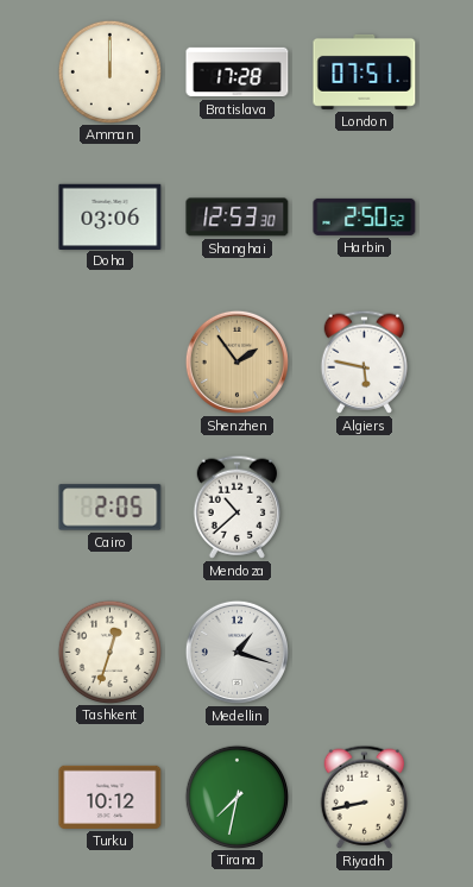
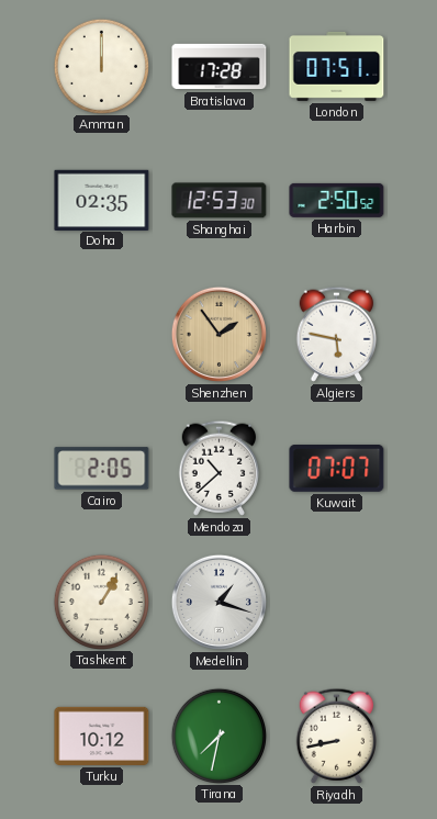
Doha: 03:06 -> 02:35
Kuwait: none -> 07:07
Tashkent: 12:33 -> 1:05
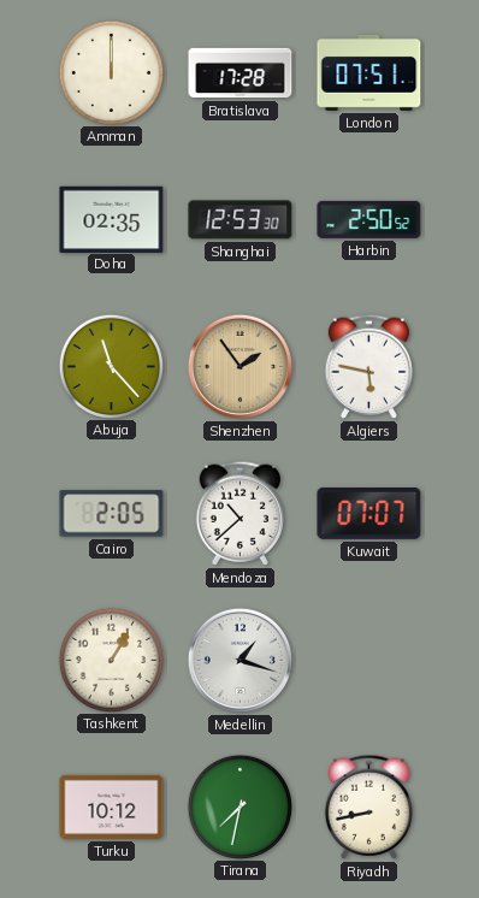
Abuja: none -> 11:23
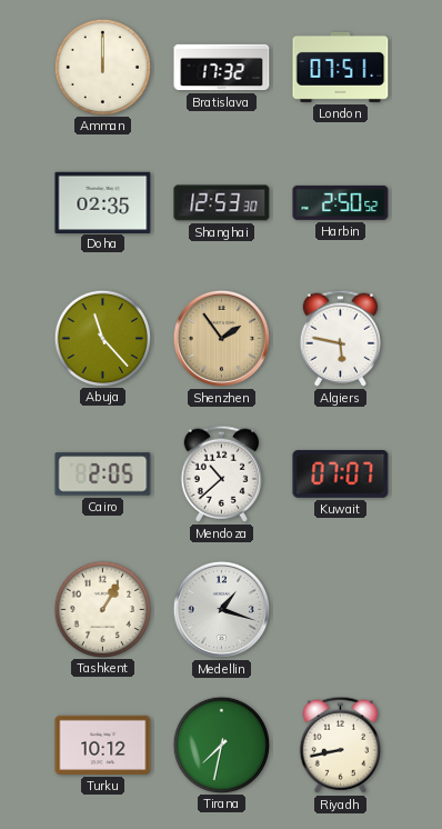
Bratislava: 17:28 -> 17:32
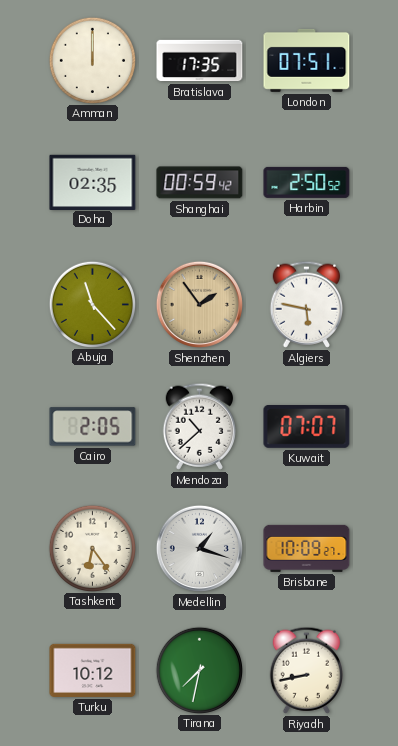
Bratislava: 17:32 -> 17:35
Shanghai: 12:53 -> 00:59
Tashkent: 1:05 -> 6:24
Brisbane: none -> 10:09
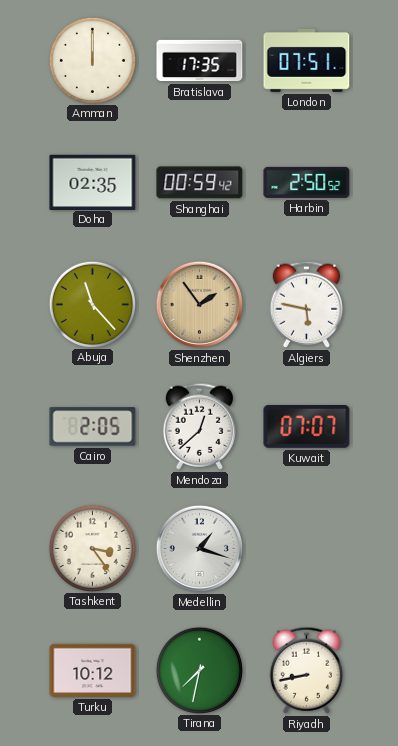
Mendoza: 10:38 -> 12:38
Tashkent: 6:24 -> 3:24
Brisbane: 10:09 -> none
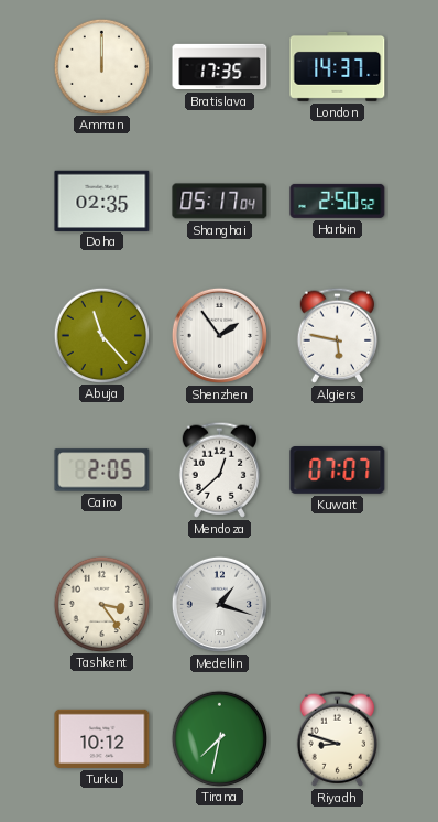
London: 07:51 -> 14:37
Shanghai: 00:59 -> 05:17
Shenzhen dial: champagne -> white
Riyadh: 8:43 -> 8:48
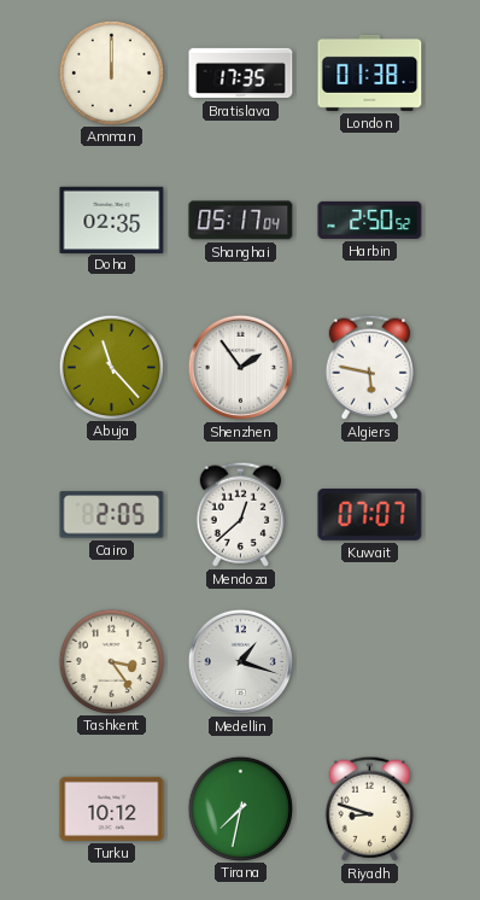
London: 14:37 -> 01:38
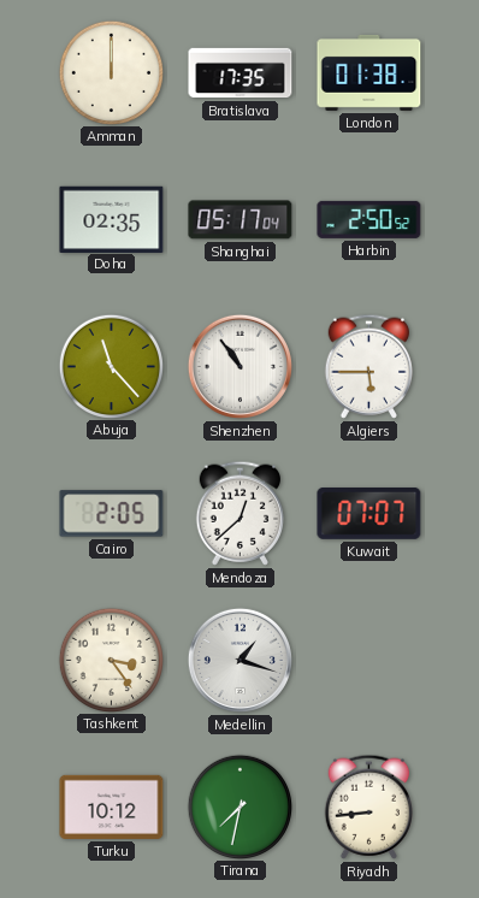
Shenzhen: 1:54 -> 10:54
Algiers: 5:47 -> 5:45
Riyadh: 8:48 -> 8:44
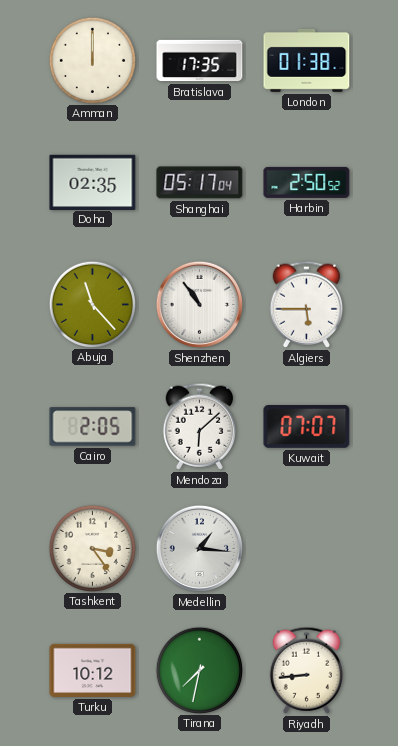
Mendoza: 12:38 -> 6:08
Medellin: 1:18 -> 1:16
